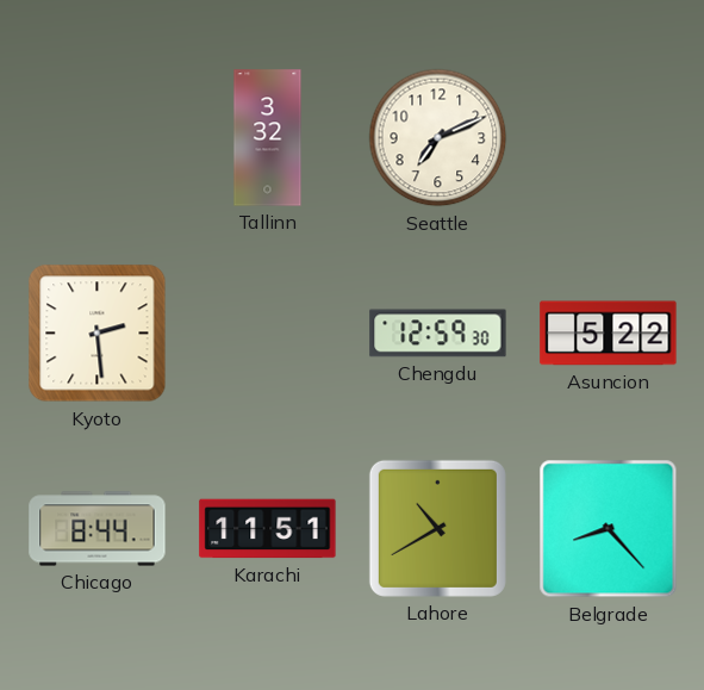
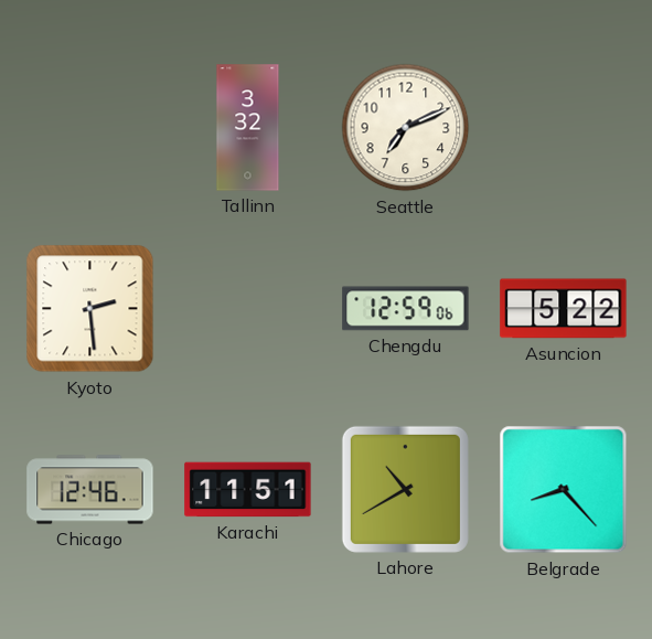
Chengdu: 12:59:30 -> 12:59:06
Chicago: 8:44 -> 12:46
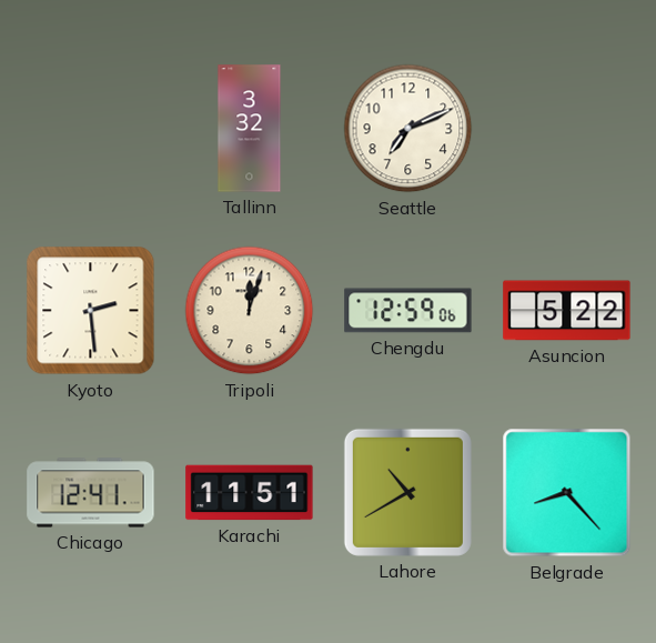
Tripoli: none -> 12:03
Chicago: 12:46 -> 12:41
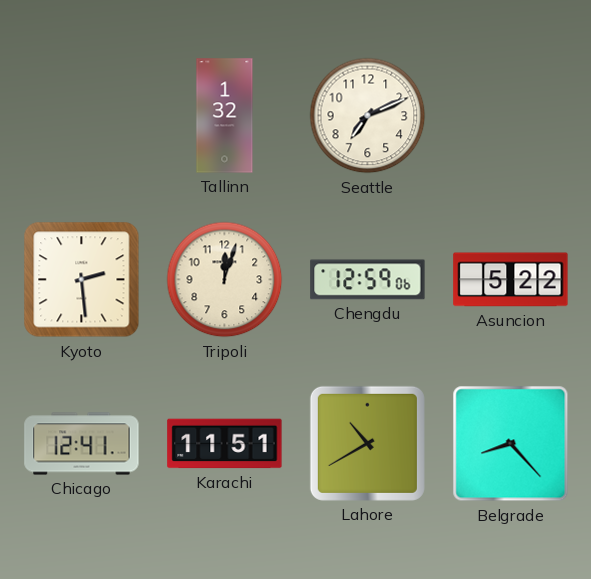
Tallinn: 3:32 -> 1:32
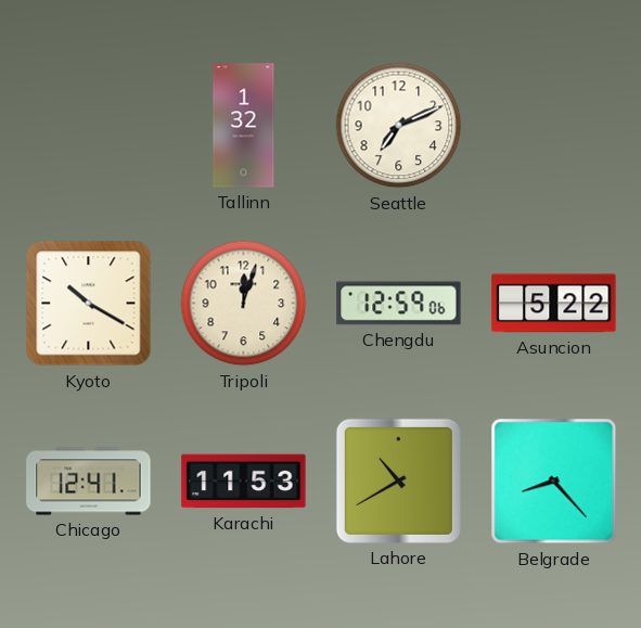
Kyoto: 2:29 -> 10:20
Karachi: 11:51 -> 11:53
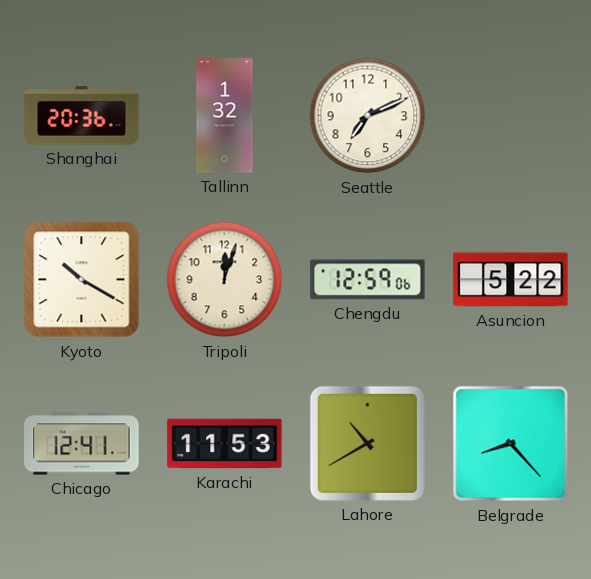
Shanghai: none -> 20:36
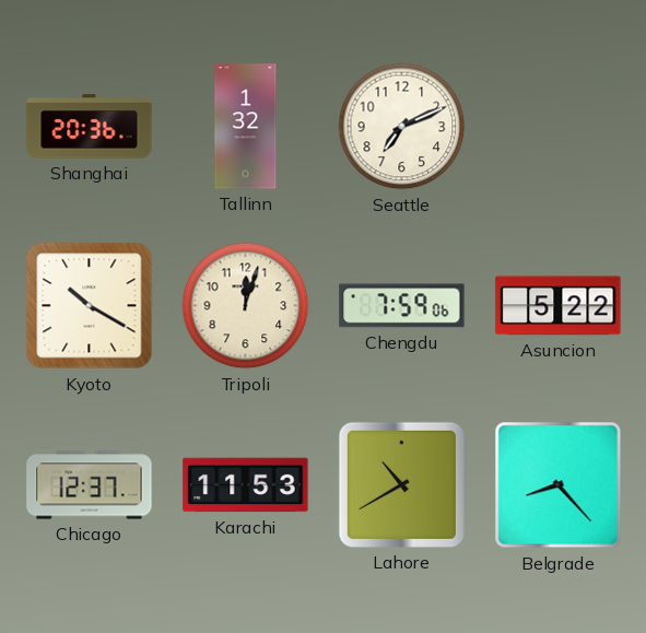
Chengdu: 12:59 -> 7:59
Chicago: 12:41 -> 12:37
